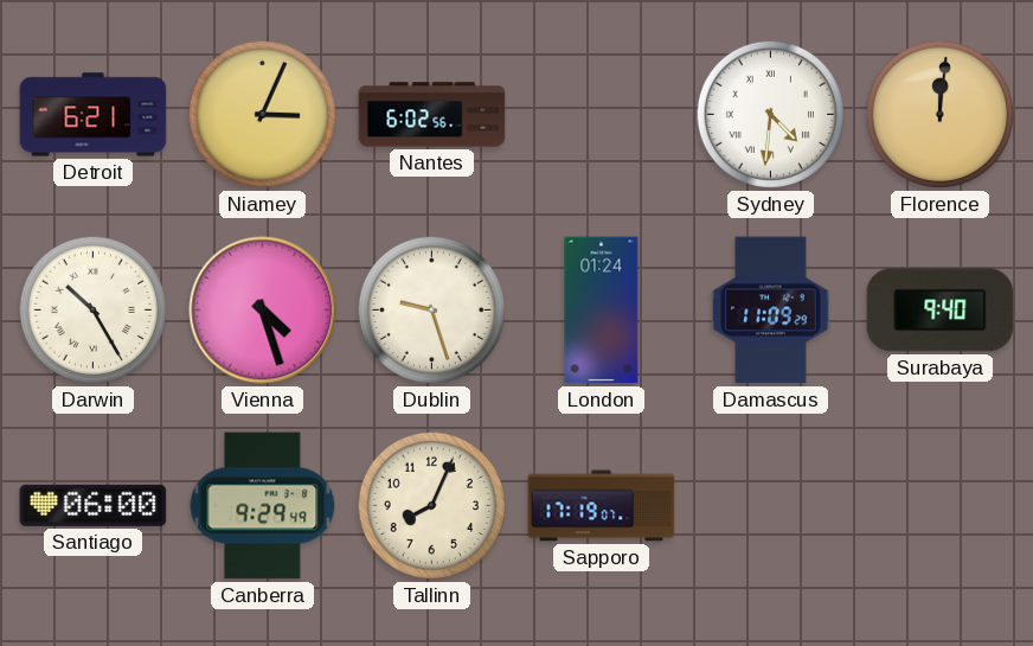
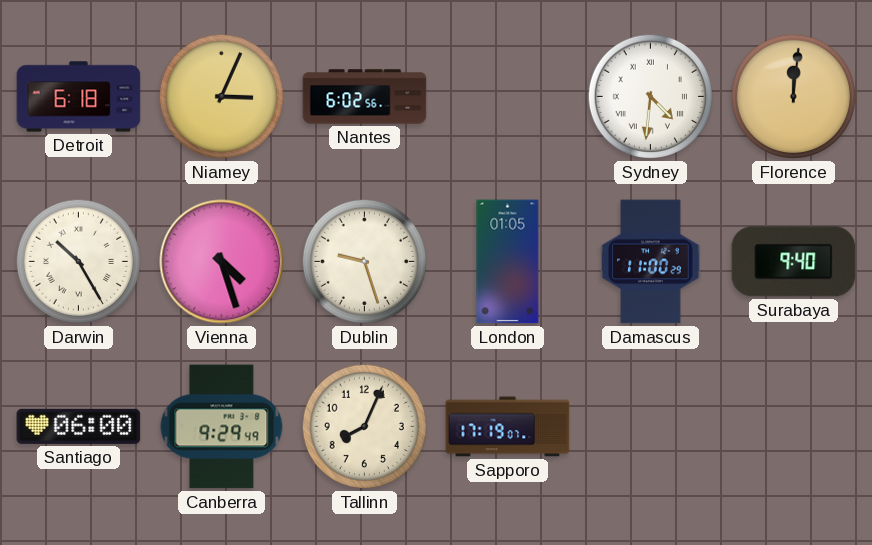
Detroit: 6:21 -> 6:18
London: 01:24 -> 01:05
Damascus: 11:09 -> 11:00
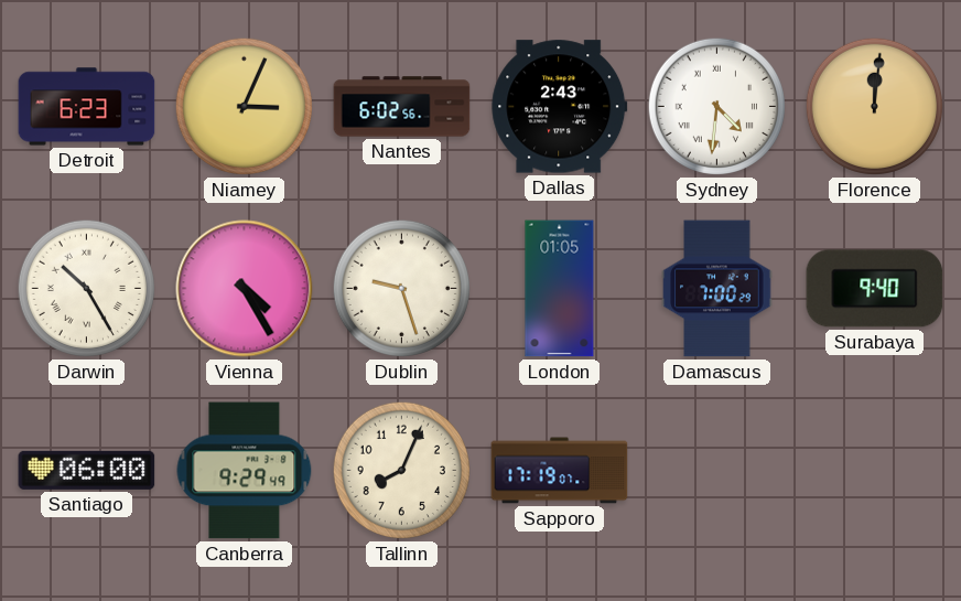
Detroit: 6:18 -> 6:23
Dallas: none -> 2:43
Vienna: 4:27 -> 4:25
Damascus: 11:00 -> 7:00
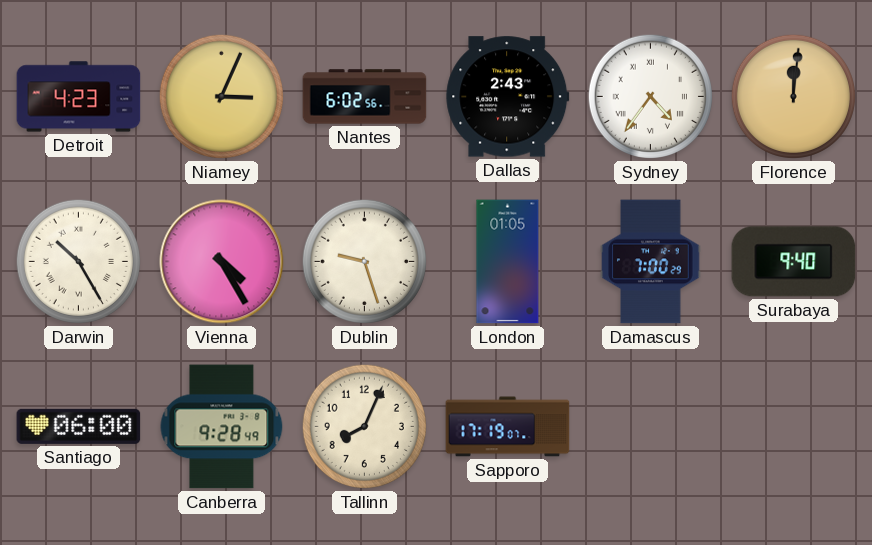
Detroit: 6:23 -> 4:23
Sydney: 4:31 -> 4:36
Canberra: 9:29 -> 9:28
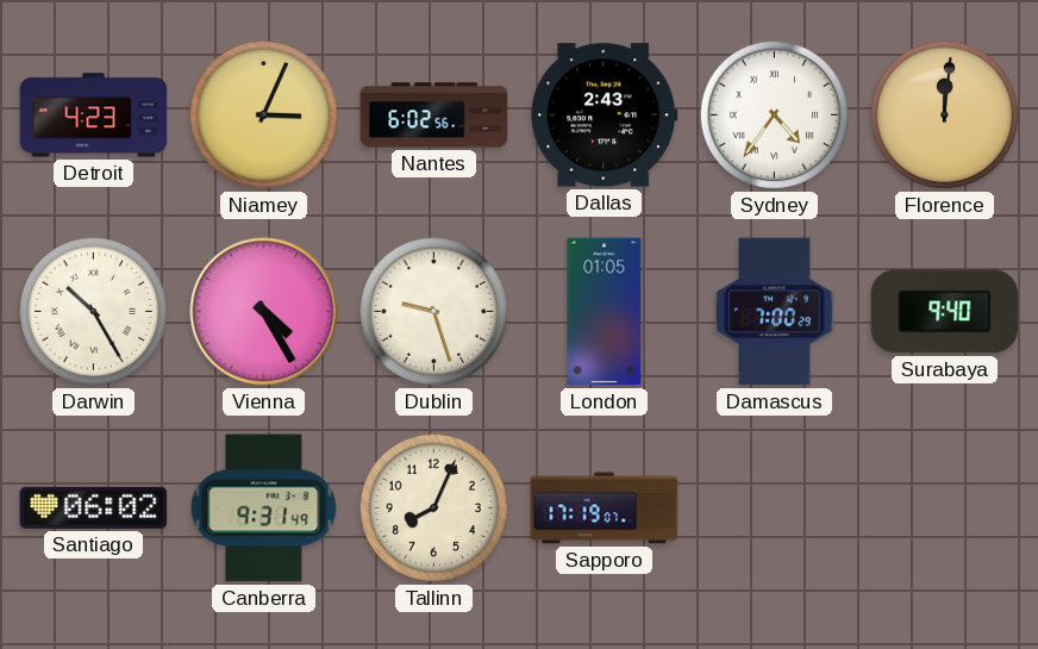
Santiago: 06:00 -> 06:02
Canberra: 9:28 -> 9:31
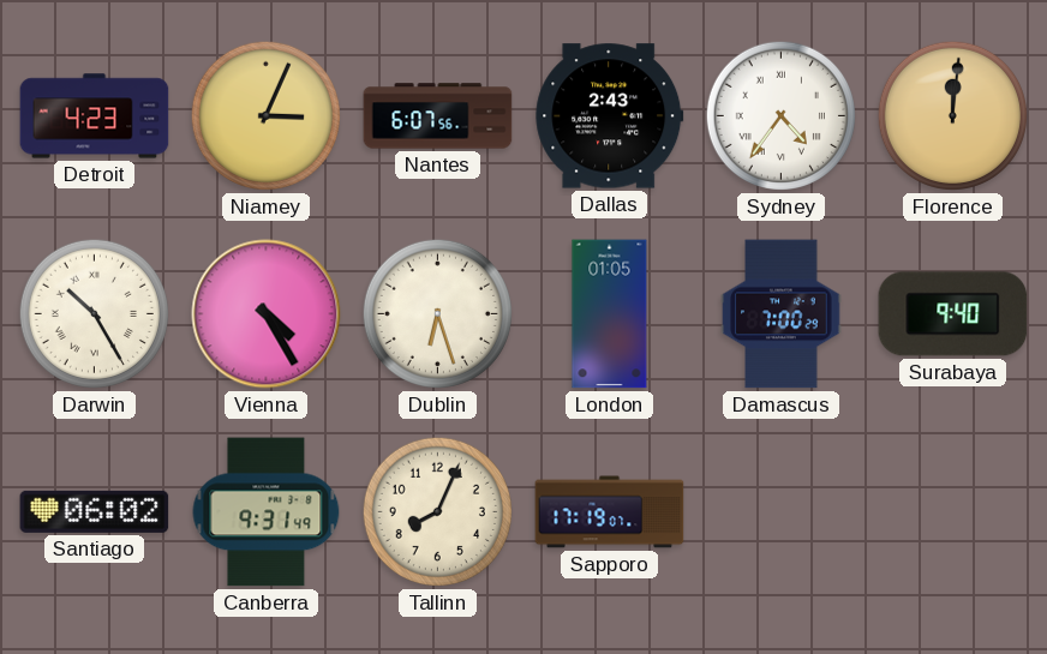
Nantes: 6:02 -> 6:07
Dublin: 9:27 -> 6:27
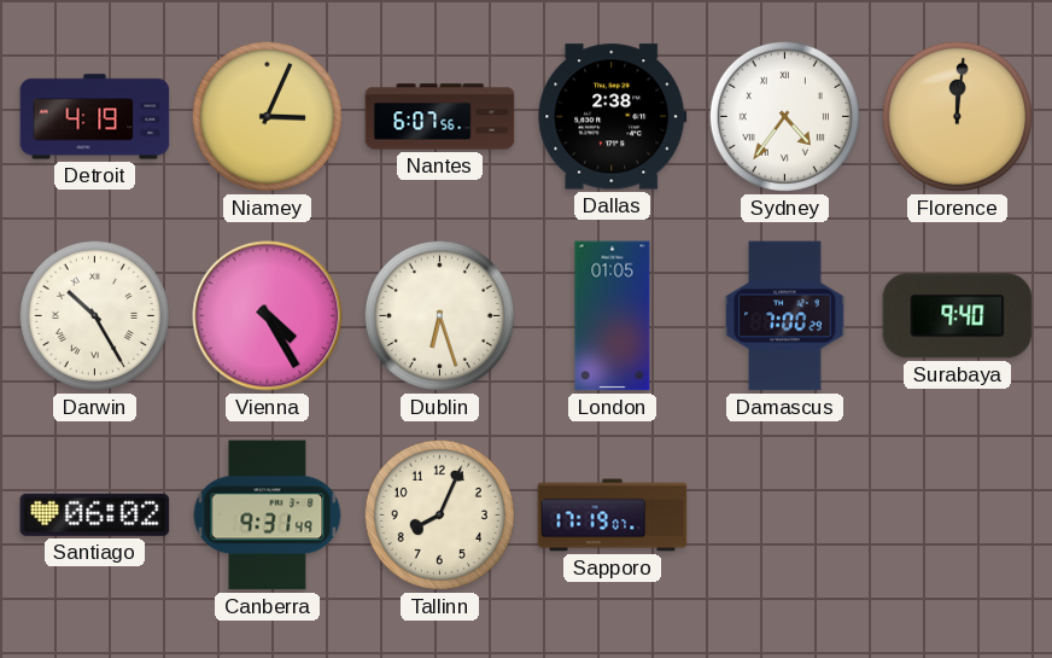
Detroit: 4:23 -> 4:19
Dallas: 2:43 -> 2:38
